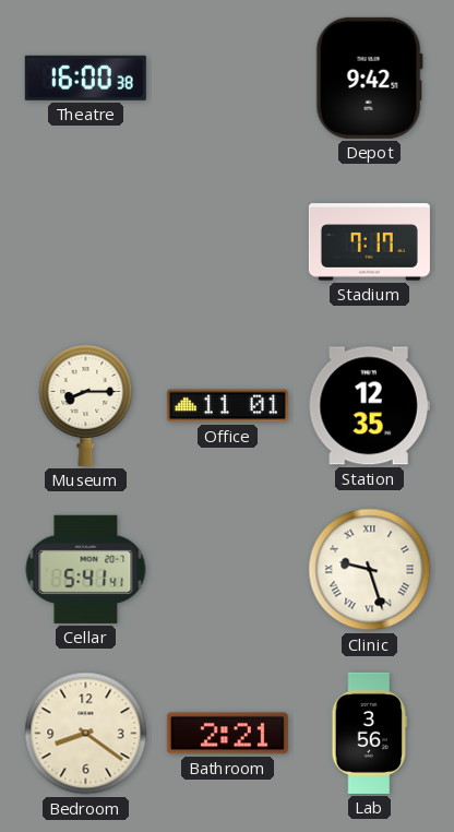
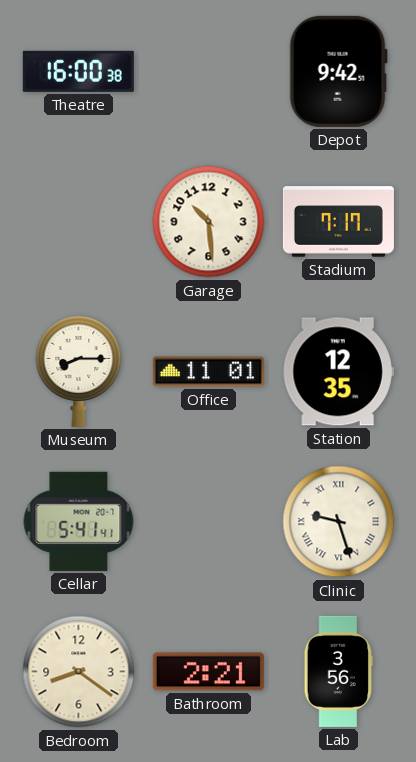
Garage: none -> 10:29
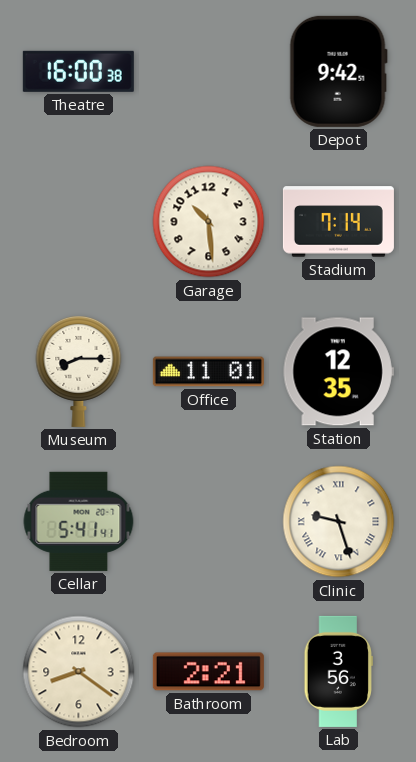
Stadium: 7:17 -> 7:14
